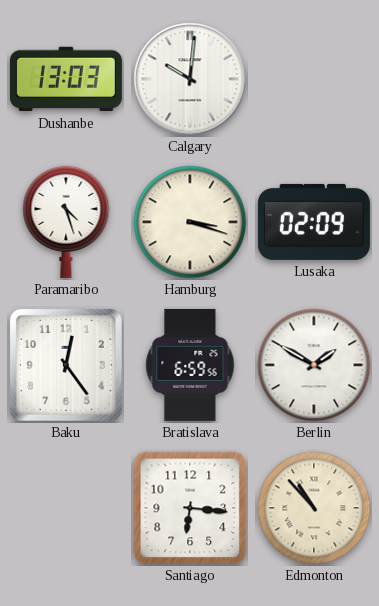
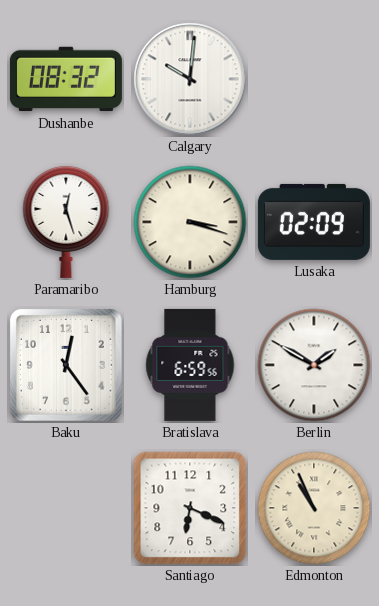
Dushanbe: 13:03 -> 08:32
Paramaribo: 4:27 -> 12:27
Santiago: 6:16 -> 6:19
Edmonton: 10:53 -> 10:56
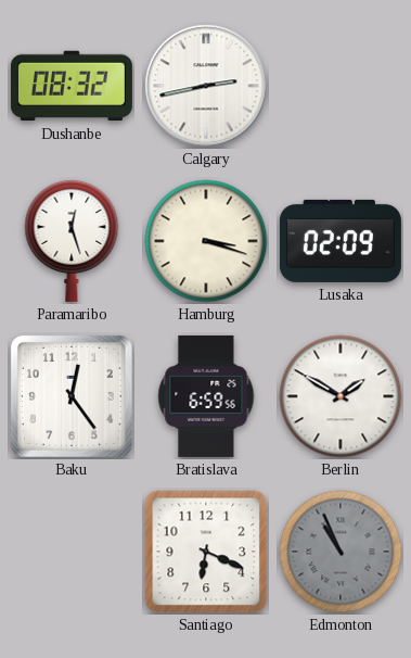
Calgary: 10:01 -> 2:43
Edmonton dial: cream -> grey
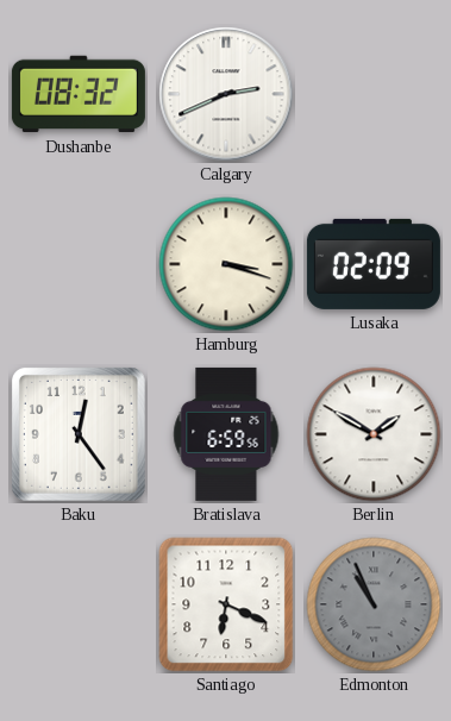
Calgary: 2:43 -> 2:41
Paramaribo: 12:27 -> none
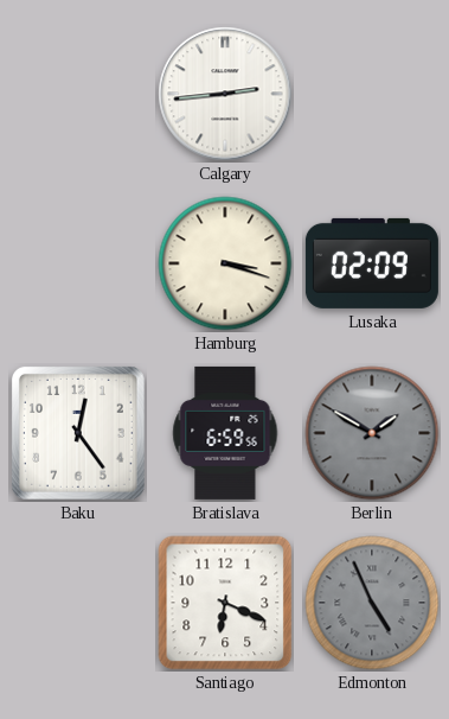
Dushanbe: 08:32 -> none
Calgary: 2:41 -> 2:44
Berlin dial: white -> grey
Edmonton: 10:56 -> 4:56
